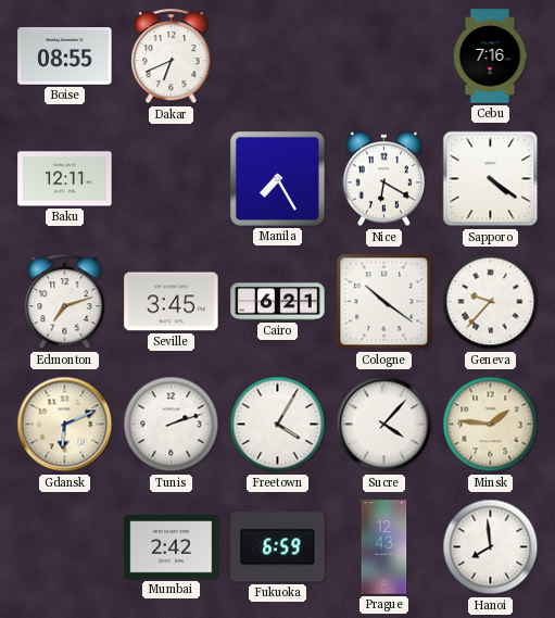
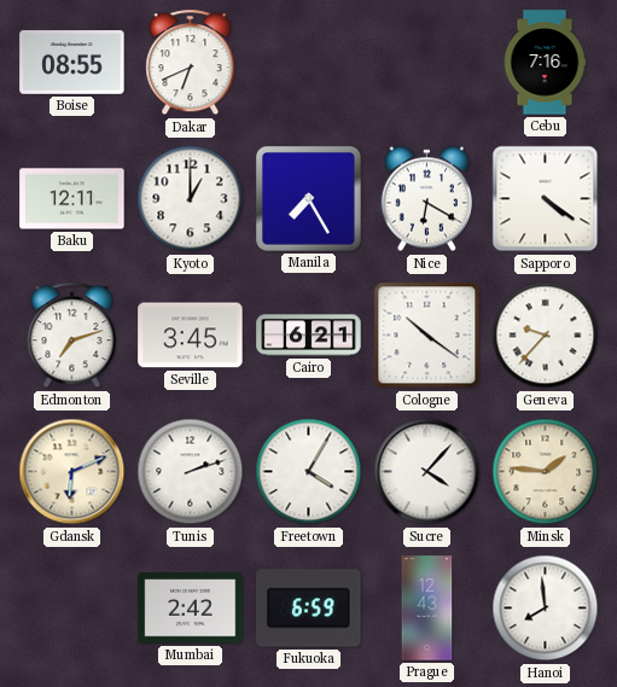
Kyoto: none -> 1:00
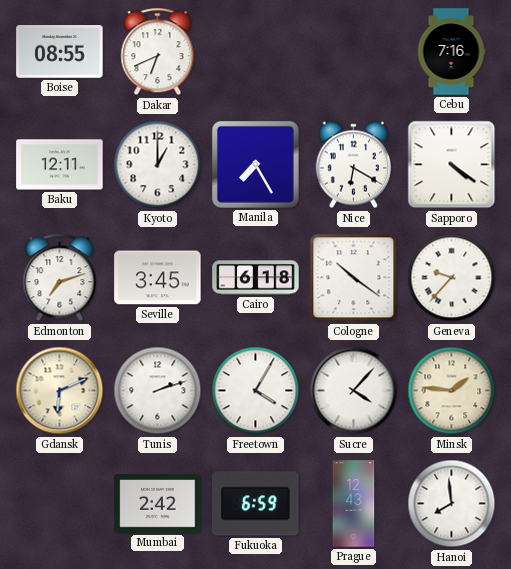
Cairo: 6:21 -> 6:18
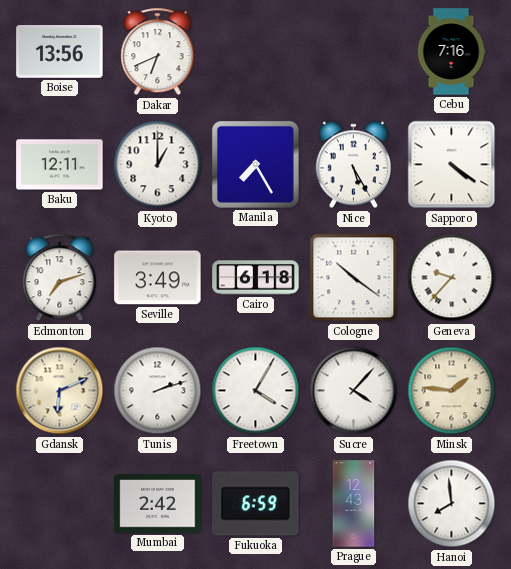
Boise: 08:55 -> 13:56
Nice: 6:20 -> 5:25
Seville: 3:45 -> 3:49
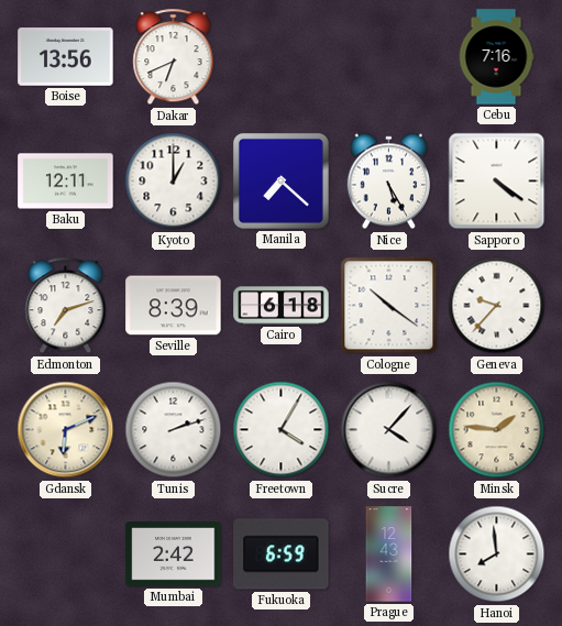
Manila: 7:25 -> 7:22
Seville: 3:49 -> 8:39
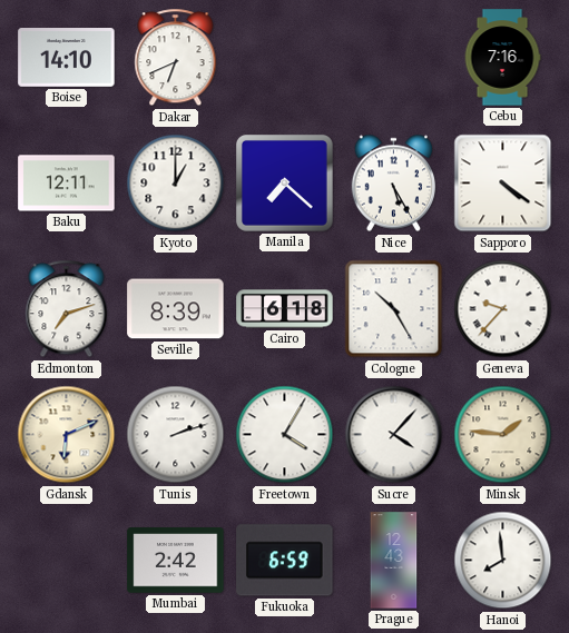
Boise: 13:56 -> 14:10
Cologne: 10:21 -> 10:25
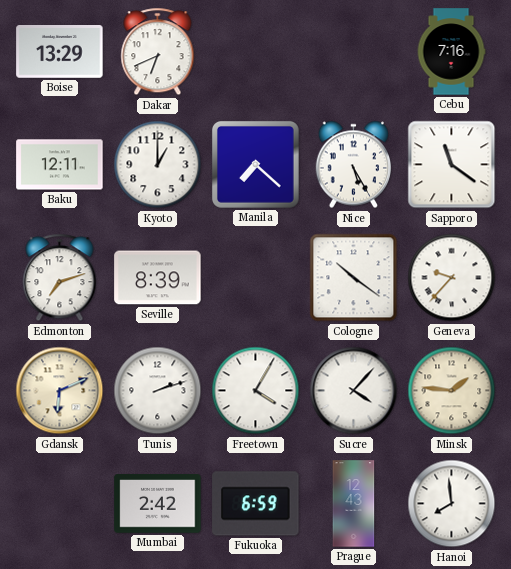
Boise: 14:10 -> 13:29
Sapporo: 4:21 -> 11:21
Cairo: 6:18 -> none
Cologne: 10:25 -> 10:21
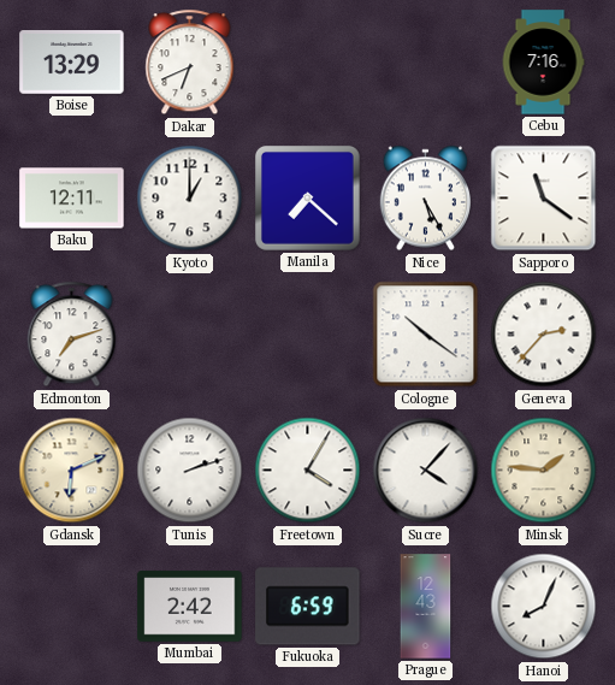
Seville: 8:39 -> none
Geneva: 9:37 -> 2:37
Hanoi: 7:59 -> 8:04
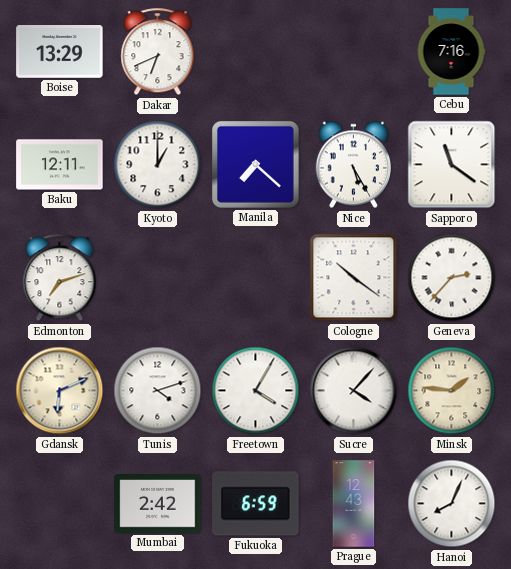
Tunis: 2:12 -> 4:12
